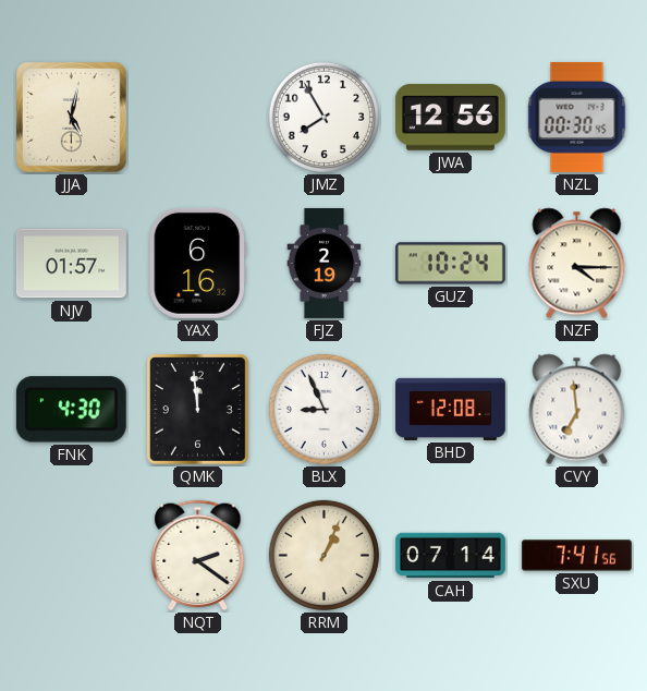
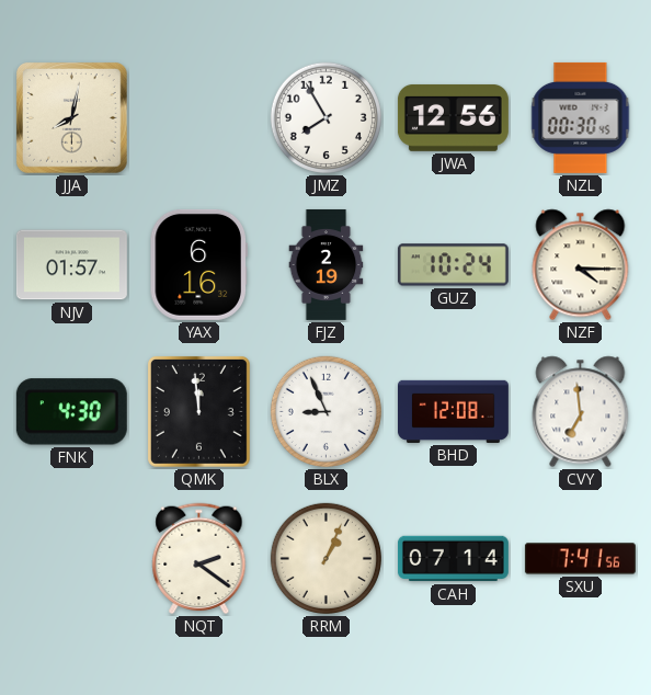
JJA: 5:02 -> 8:02
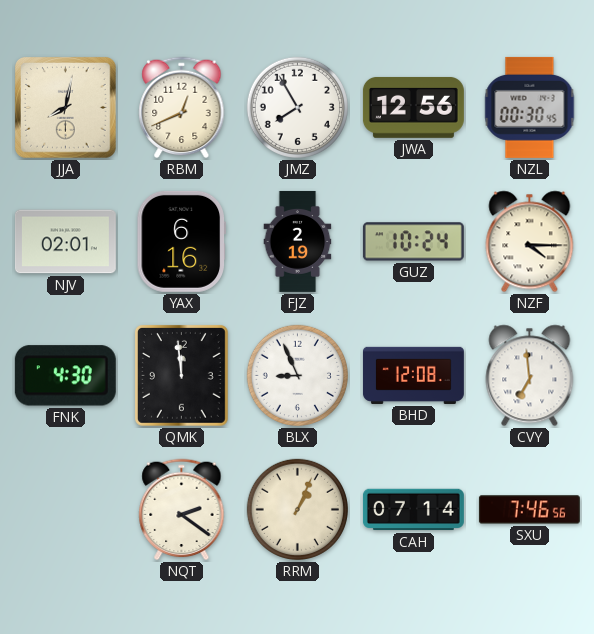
RBM: none -> 12:41
NJV: 01:57 -> 02:01
SXU: 7:41 -> 7:46
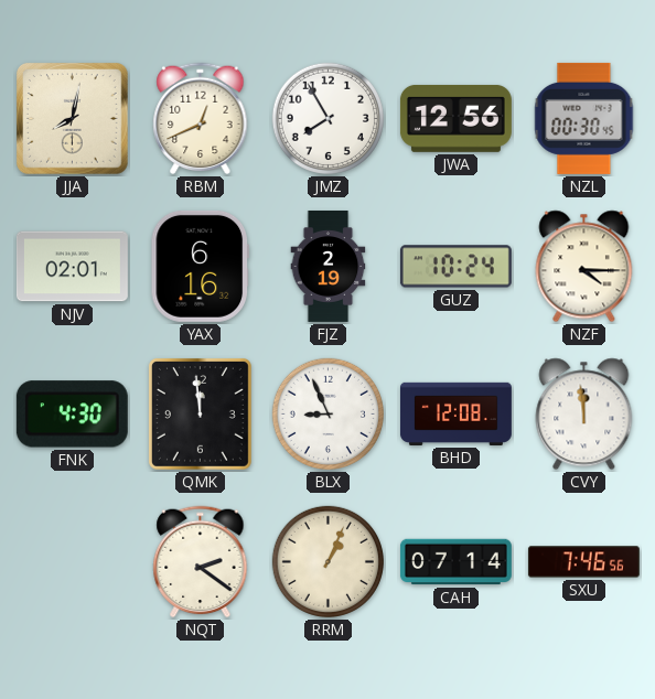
CVY: 6:59 -> 11:59
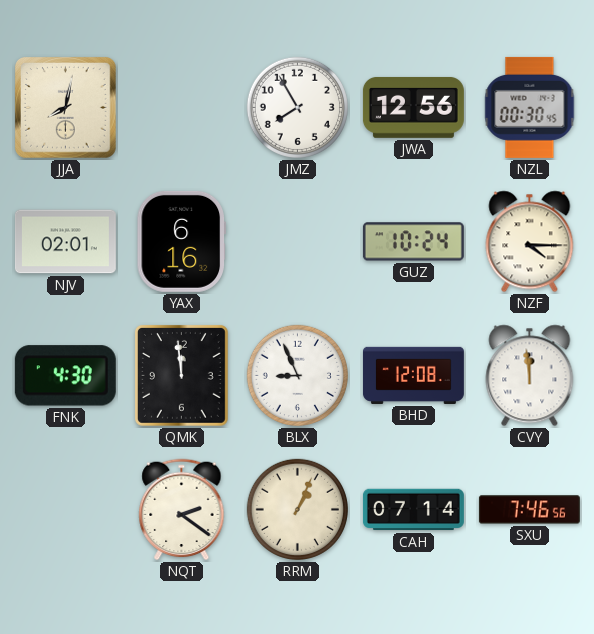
RBM: 12:41 -> none
FJZ: 2:19 -> none
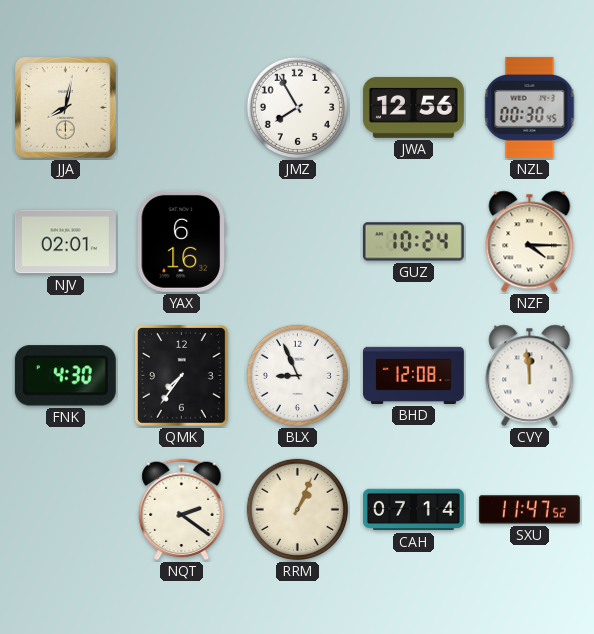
QMK: 11:59 -> 7:36
SXU: 7:46 -> 11:47
